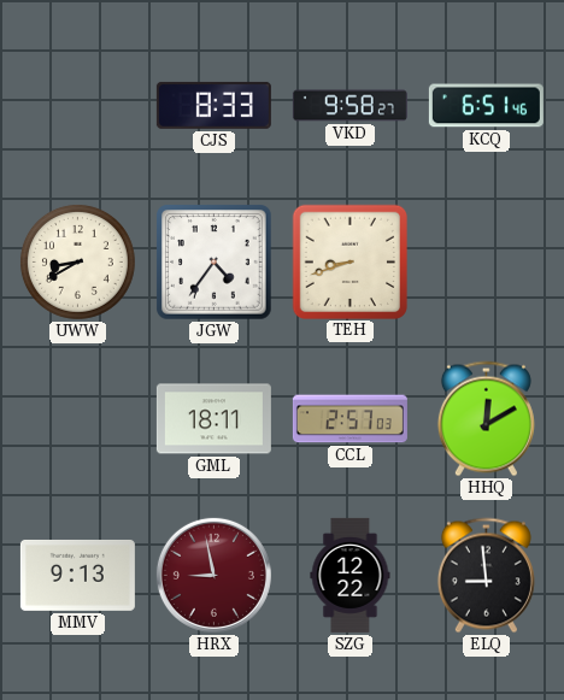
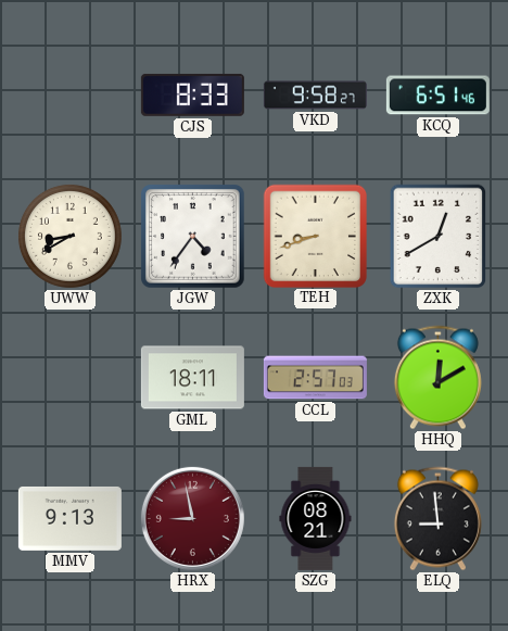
ZXK: none -> 12:40
SZG: 12:22 -> 08:21
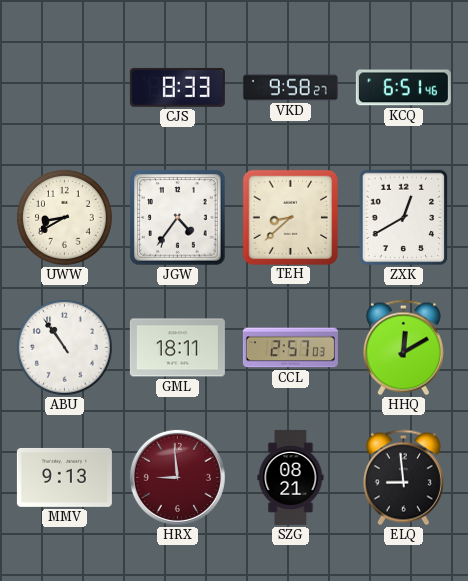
TEH: 8:42 -> 8:38
ABU: none -> 10:54
HRX: 8:58 -> 8:59
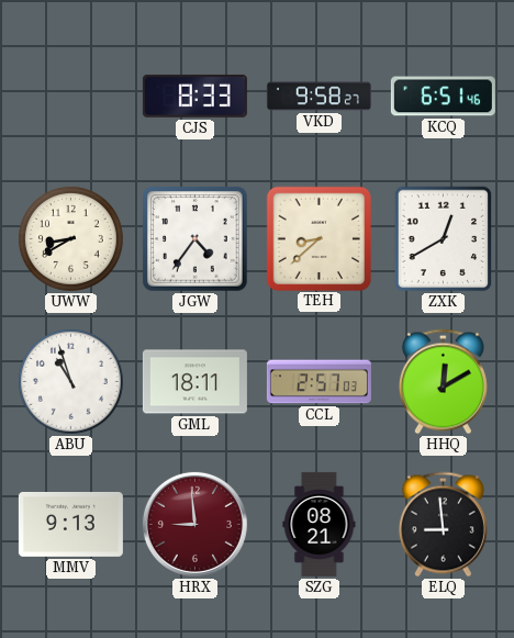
ABU: 10:54 -> 10:57
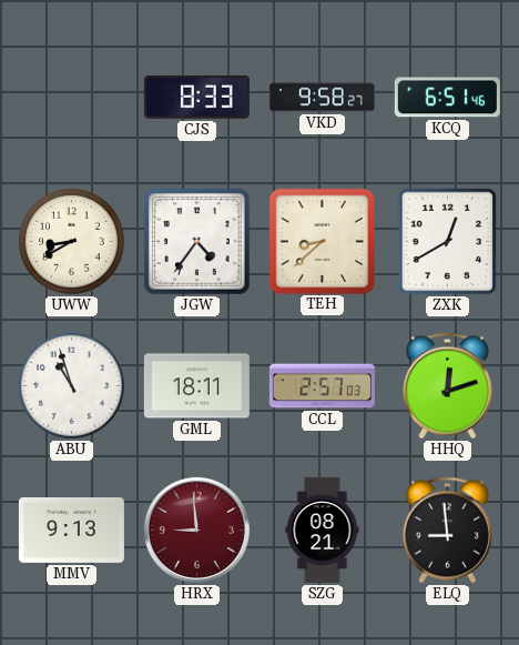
HHQ: 12:10 -> 12:12
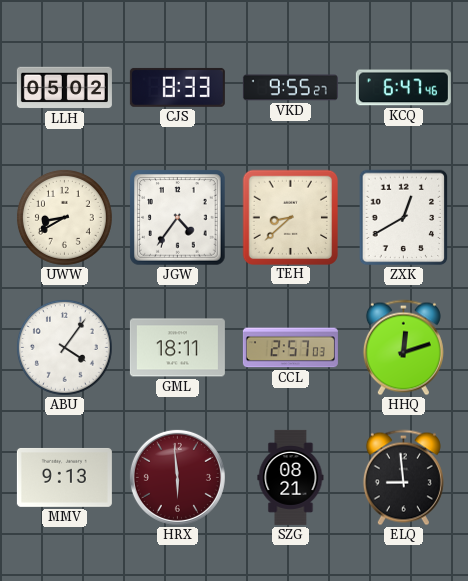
LLH: none -> 05:02
VKD: 9:58 -> 9:55
KCQ: 6:51 -> 6:47
ABU: 10:57 -> 4:06
HRX: 8:59 -> 5:59
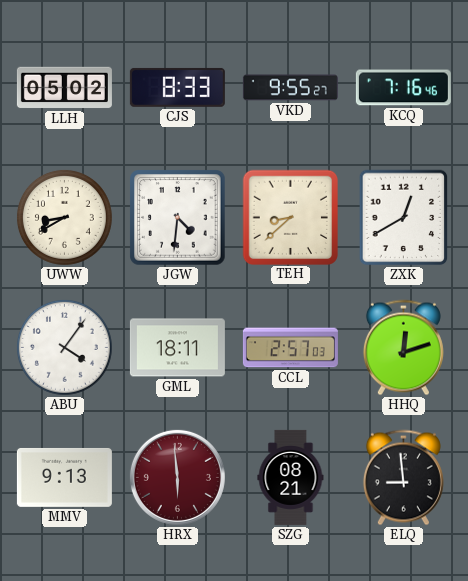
KCQ: 6:47 -> 7:16
JGW: 4:36 -> 4:31
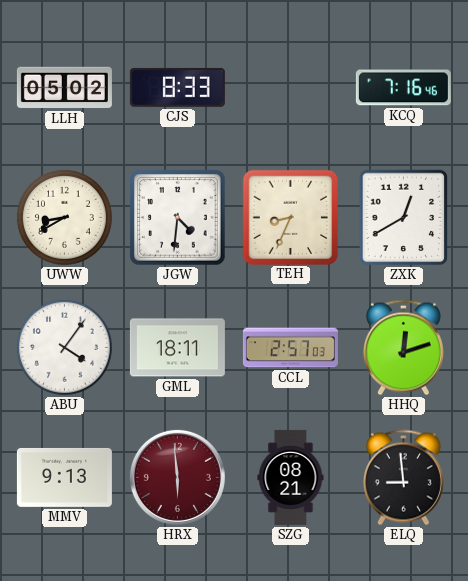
VKD: 9:55 -> none
TEH: 8:38 -> 8:34
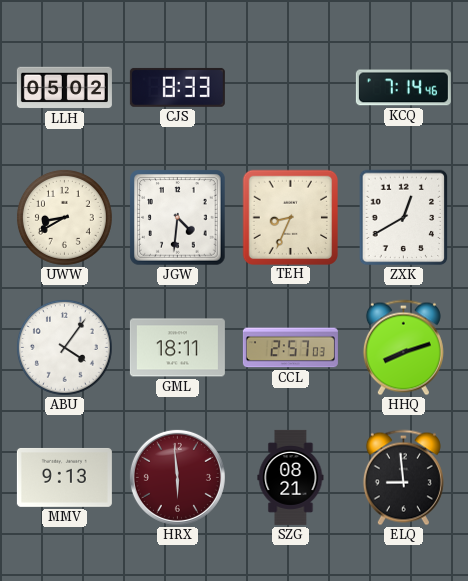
KCQ: 7:16 -> 7:14
HHQ: 12:12 -> 8:12
